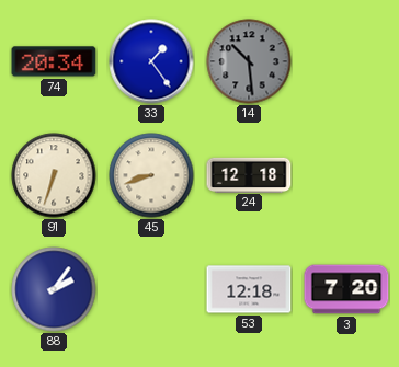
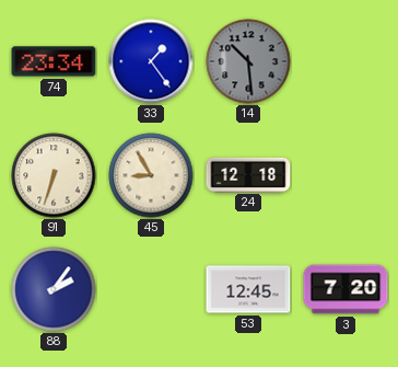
74: 20:34 -> 23:34
45: 8:42 -> 8:55
53: 12:18 -> 12:45
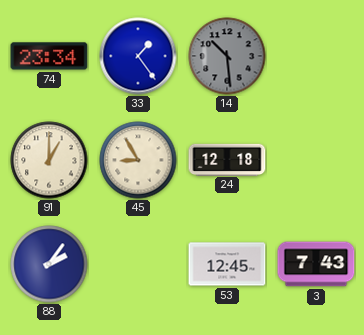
91: 6:33 -> 1:00
3: 7:20 -> 7:43
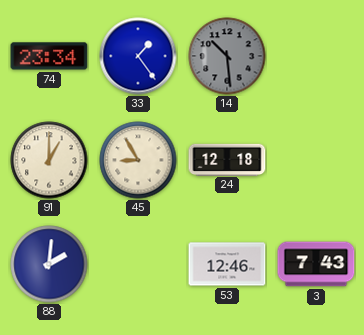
88: 2:06 -> 2:01
53: 12:45 -> 12:46
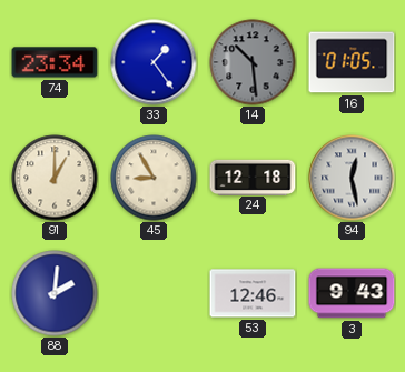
16: none -> 01:05
94: none -> 12:28
3: 7:43 -> 9:43
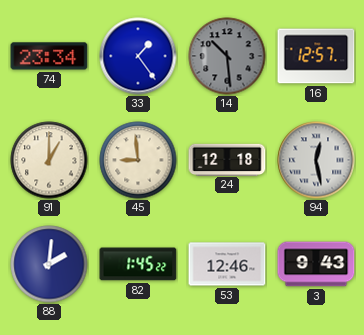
16: 01:05 -> 12:57
45: 8:55 -> 8:59
82: none -> 1:45
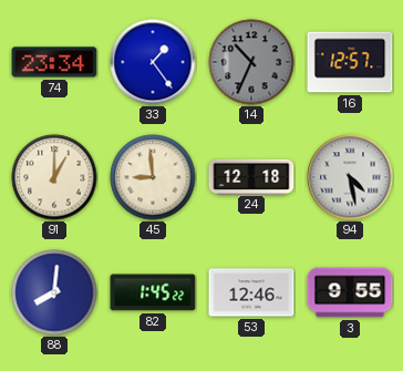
14: 10:29 -> 10:34
94: 12:28 -> 4:28
88: 2:01 -> 8:01
3: 9:43 -> 9:55
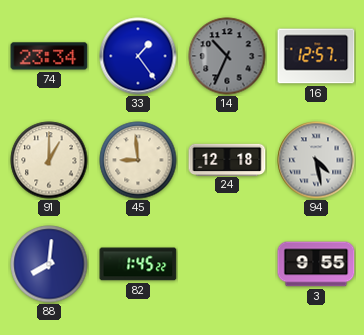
53: 12:46 -> none
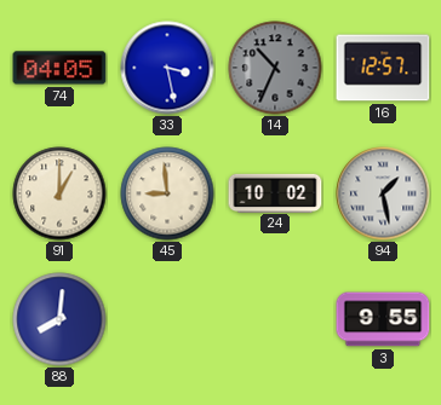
74: 23:34 -> 04:05
33: 1:24 -> 3:28
24: 12:18 -> 10:02
94: 4:28 -> 1:28
82: 1:45 -> none
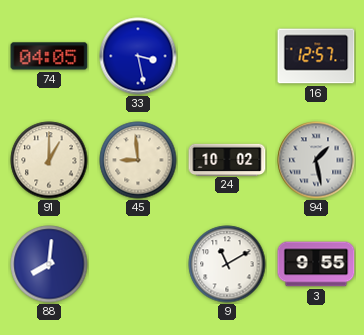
14: 10:34 -> none
9: none -> 11:10
